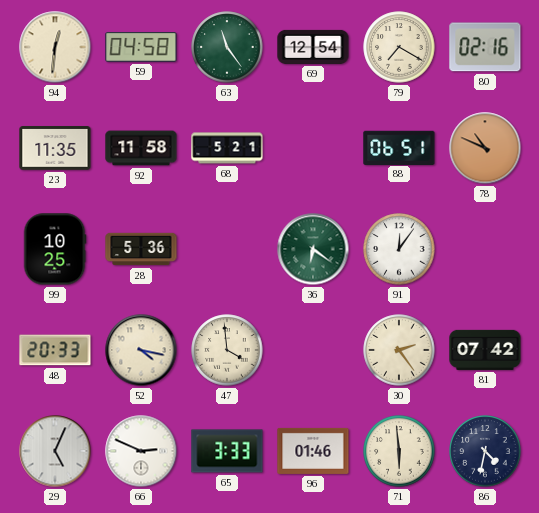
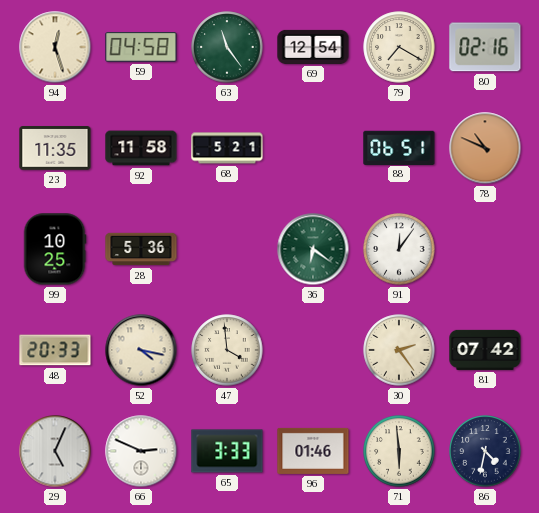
94: 12:31 -> 12:27
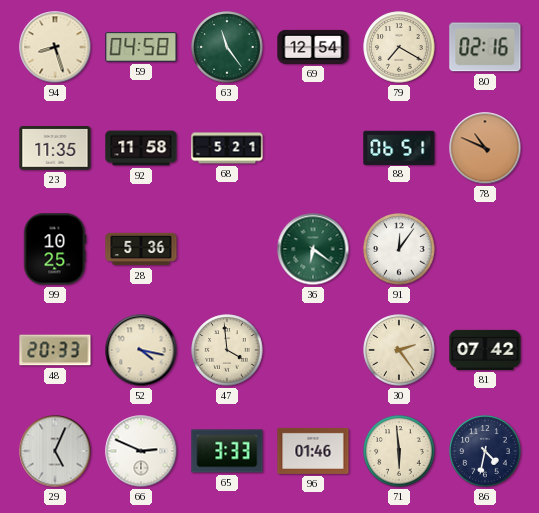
94: 12:27 -> 8:27
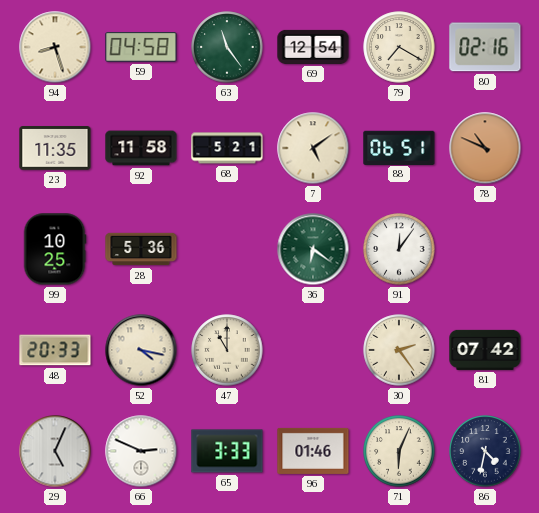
7: none -> 5:09
47: 3:59 -> 11:00
71: 5:59 -> 6:04
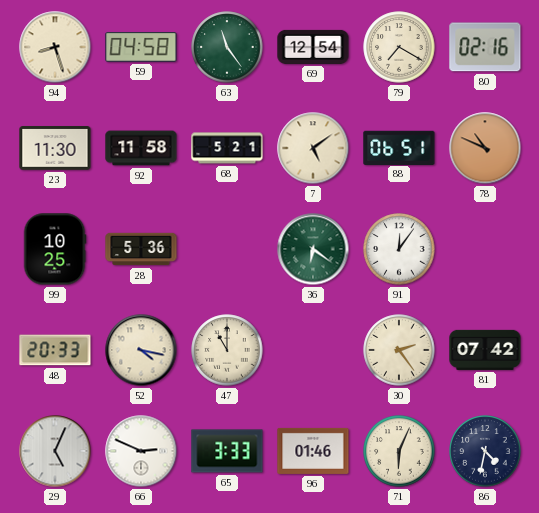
23: 11:35 -> 11:30
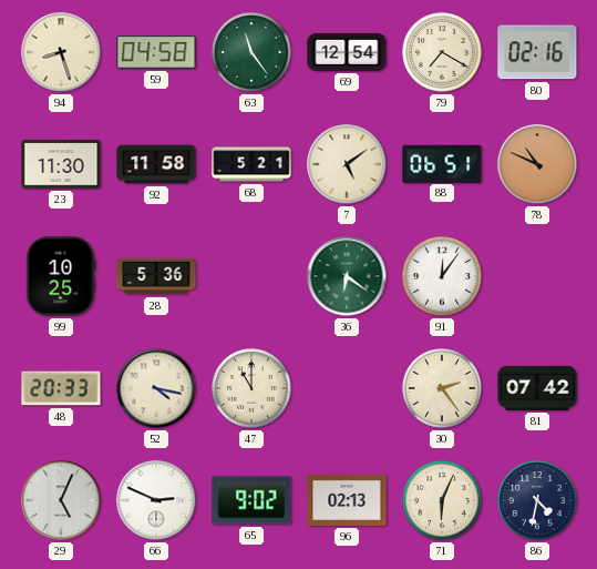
65: 3:33 -> 9:02
96: 01:46 -> 02:13
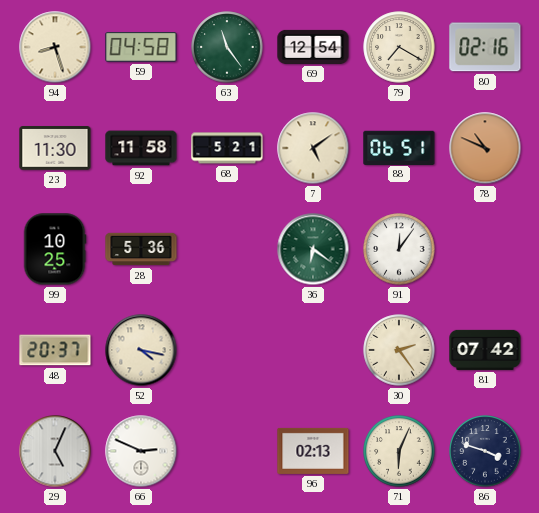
48: 20:33 -> 20:37
47: 11:00 -> none
65: 9:02 -> none
86: 4:32 -> 3:48
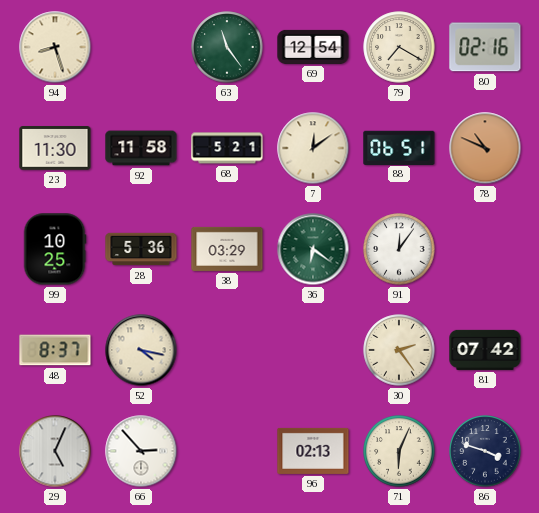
59: 04:58 -> none
7: 5:09 -> 12:09
38: none -> 03:29
48: 20:37 -> 8:37
66: 2:49 -> 2:53
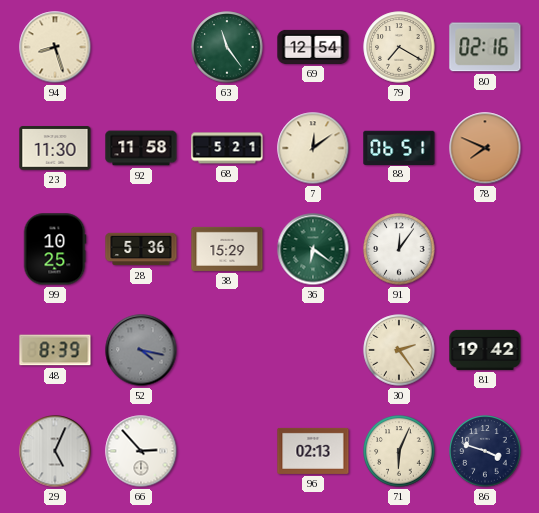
78: 10:49 -> 7:49
38: 03:29 -> 15:29
48: 8:37 -> 8:39
52 dial: cream -> grey
81: 07:42 -> 19:42
